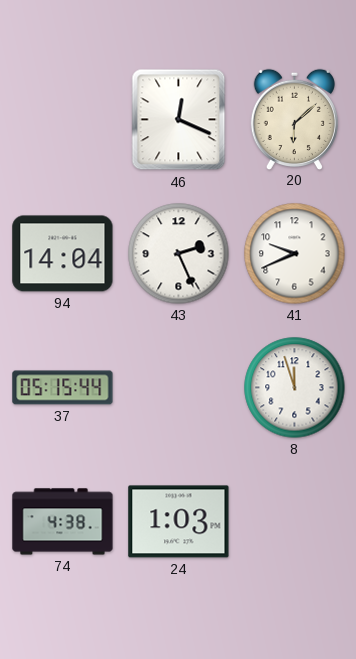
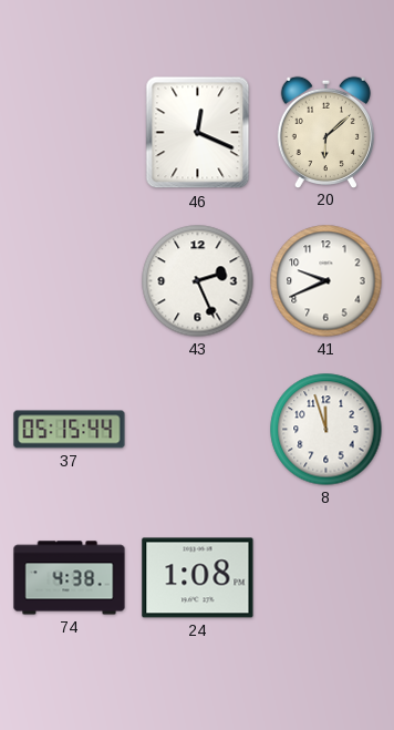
94: 14:04 -> none
24: 1:03 -> 1:08
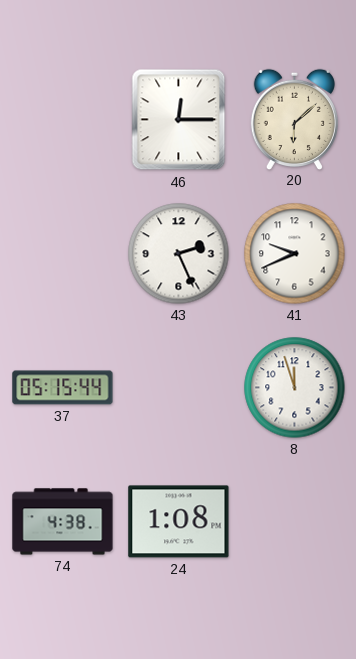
46: 12:19 -> 12:15
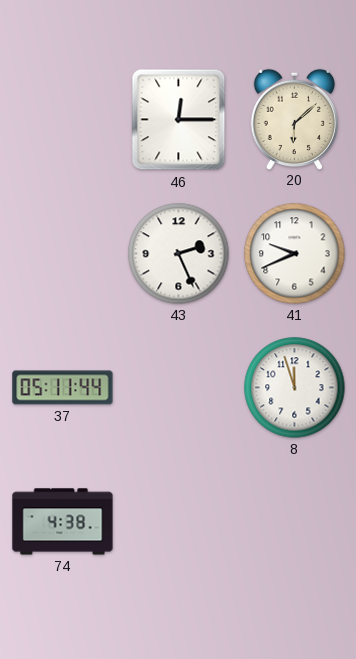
37: 05:15 -> 05:11
24: 1:08 -> none
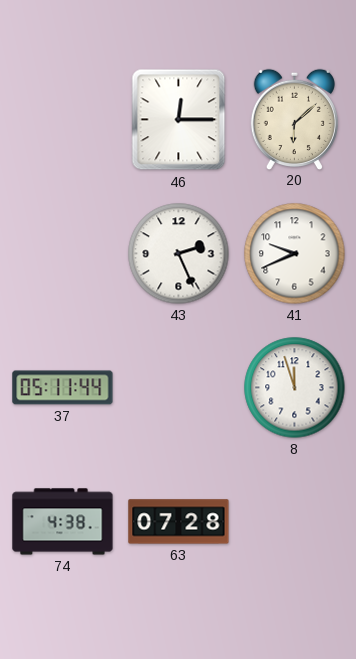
63: none -> 07:28
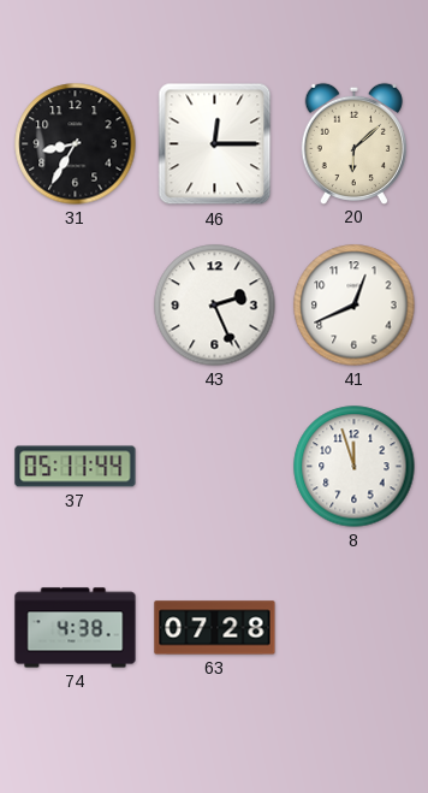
31: none -> 8:35
41: 9:41 -> 12:41
